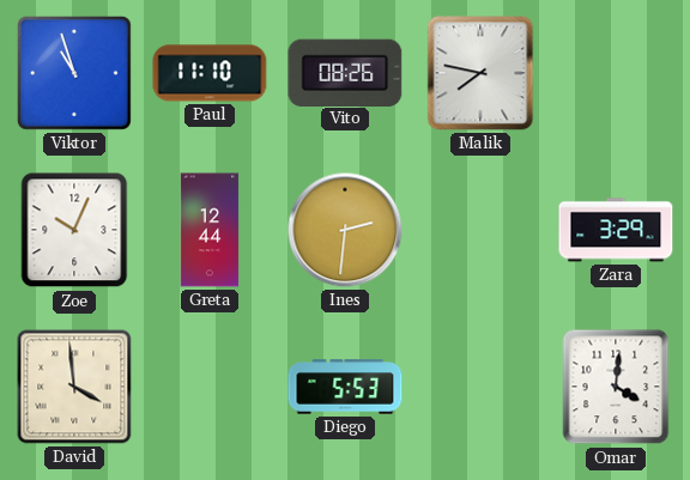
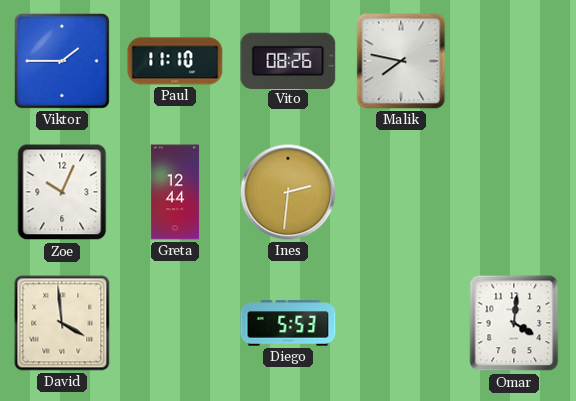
Viktor: 10:57 -> 1:45
Zara: 3:29 -> none
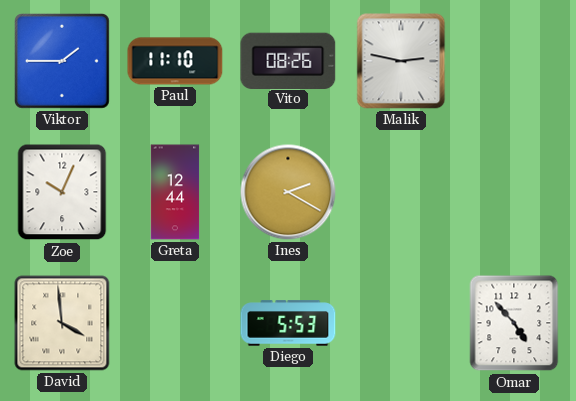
Malik: 7:47 -> 2:47
Ines: 2:31 -> 2:20
Omar: 4:01 -> 4:53
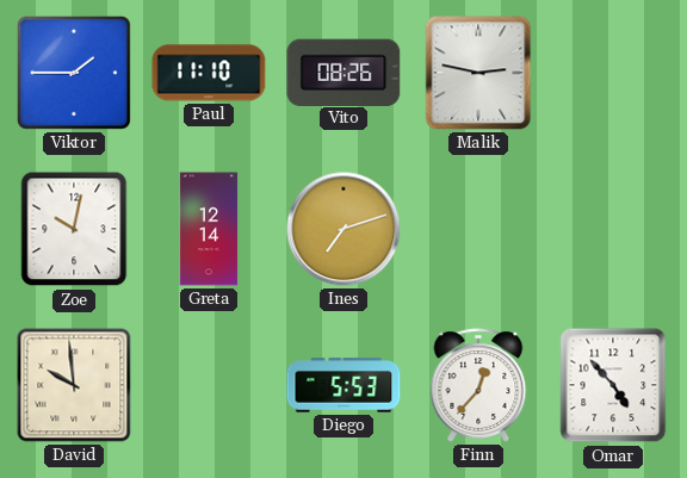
Zoe: 10:04 -> 10:02
Greta: 12:44 -> 12:14
Ines: 2:20 -> 7:12
David: 3:59 -> 9:59
Finn: none -> 12:37
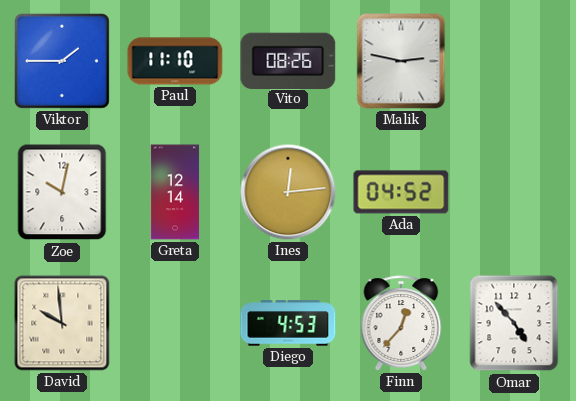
Ines: 7:12 -> 12:14
Ada: none -> 04:52
Diego: 5:53 -> 4:53
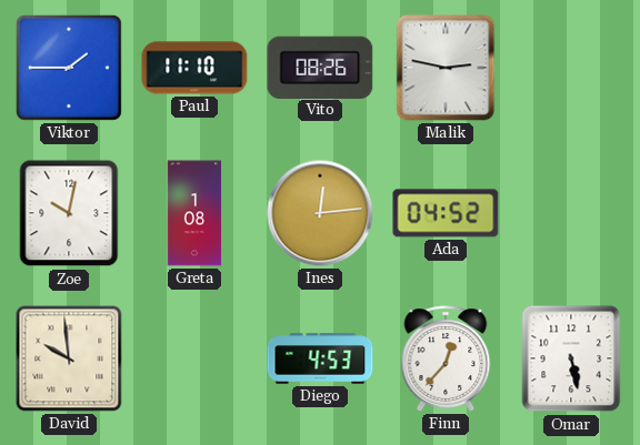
Greta: 12:14 -> 1:08
Omar: 4:53 -> 5:28
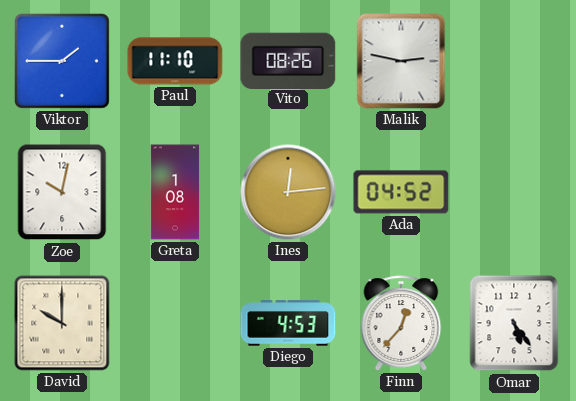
David: 9:59 -> 10:00
Omar: 5:28 -> 5:24
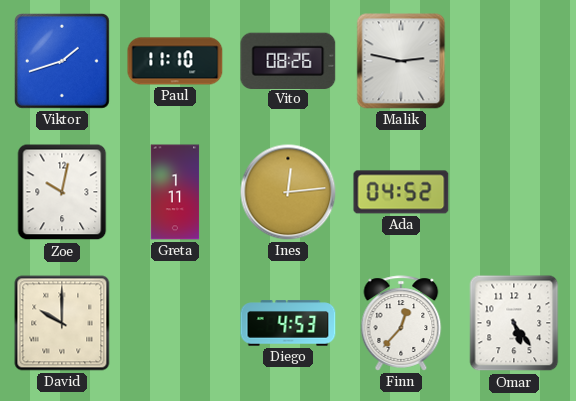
Viktor: 1:45 -> 1:42
Greta: 1:08 -> 1:11
